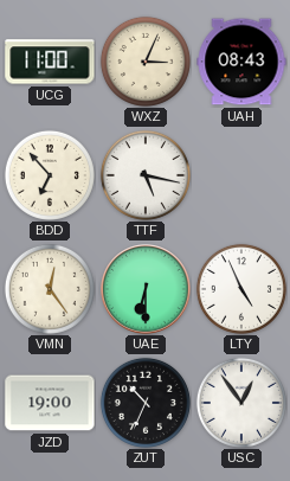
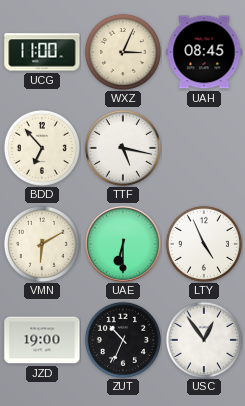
UAH: 08:43 -> 08:45
VMN: 12:24 -> 6:10
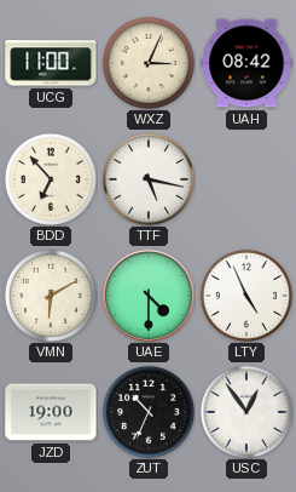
UAH: 08:45 -> 08:42
UAE: 6:30 -> 4:30
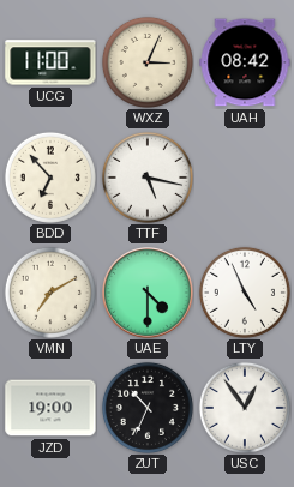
VMN: 6:10 -> 7:10
